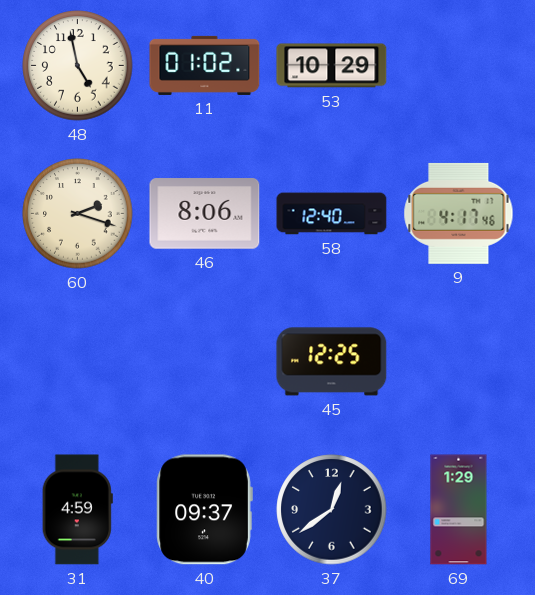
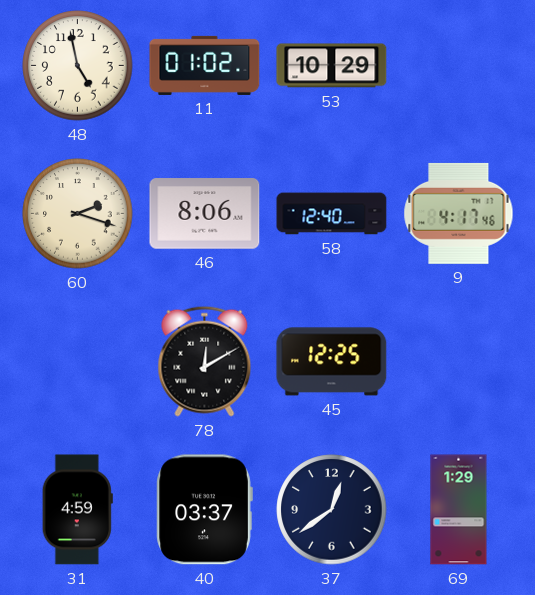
78: none -> 12:10
40: 09:37 -> 03:37
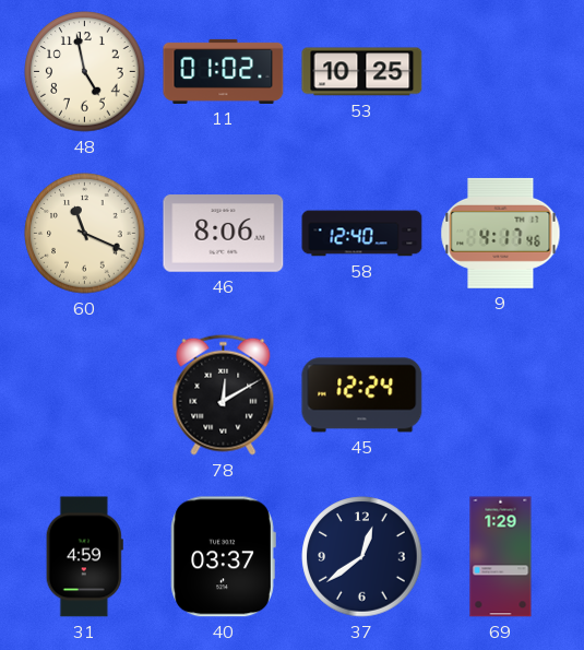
53: 10:29 -> 10:25
60: 2:18 -> 11:19
45: 12:25 -> 12:24
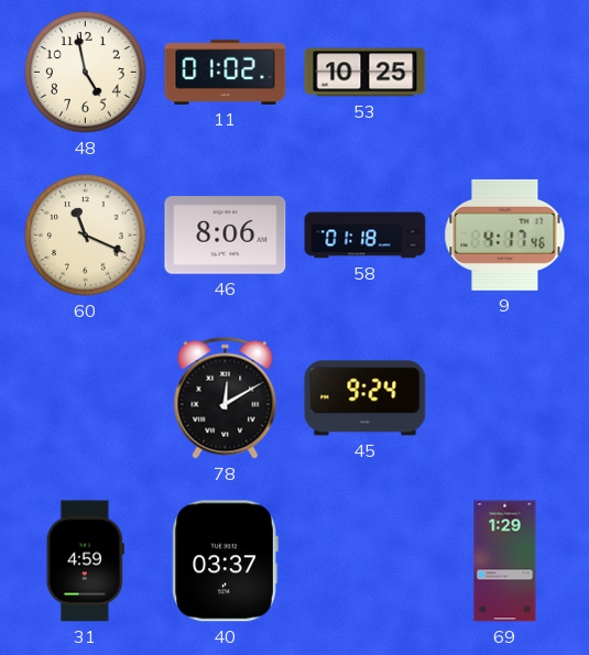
58: 12:40 -> 01:18
45: 12:24 -> 9:24
37: 12:39 -> none
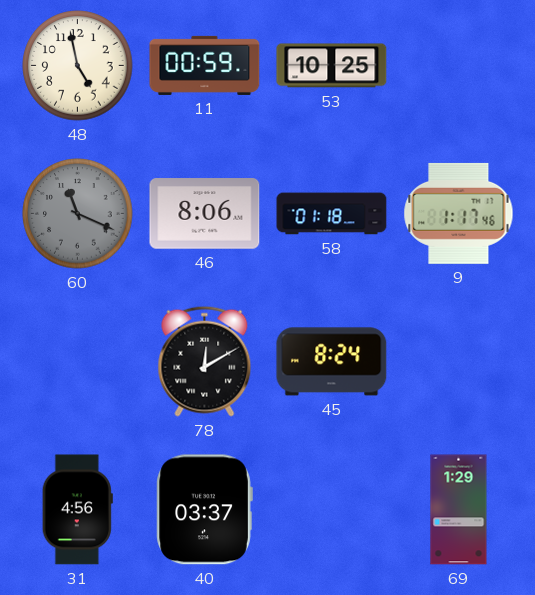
11: 01:02 -> 00:59
60 dial: cream -> grey
9: 4:17 -> 1:17
45: 9:24 -> 8:24
31: 4:59 -> 4:56
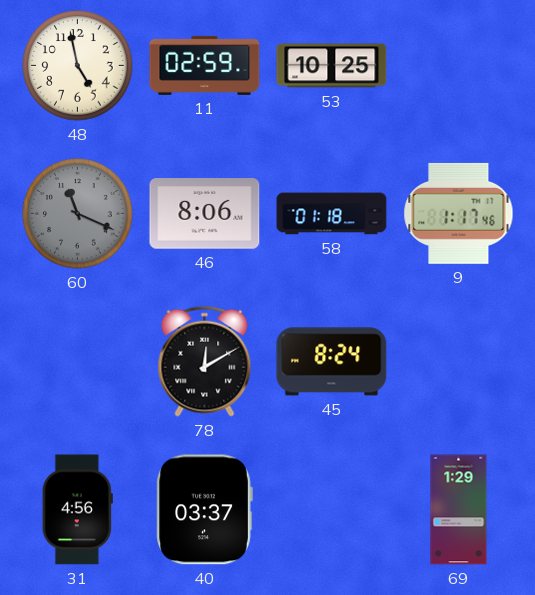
11: 00:59 -> 02:59
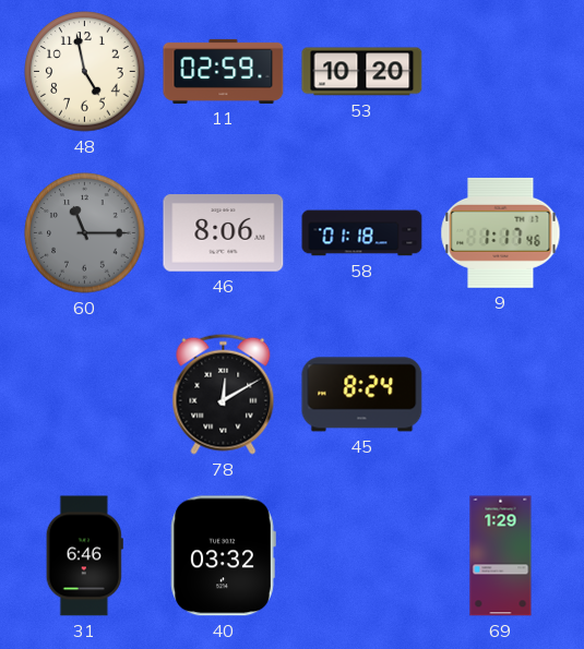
53: 10:25 -> 10:20
60: 11:19 -> 11:15
31: 4:56 -> 6:46
40: 03:37 -> 03:32
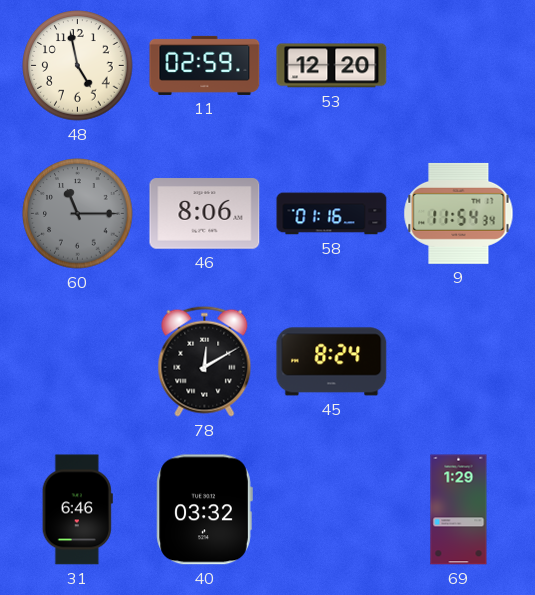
53: 10:20 -> 12:20
58: 01:18 -> 01:16
9: 1:17 -> 11:54
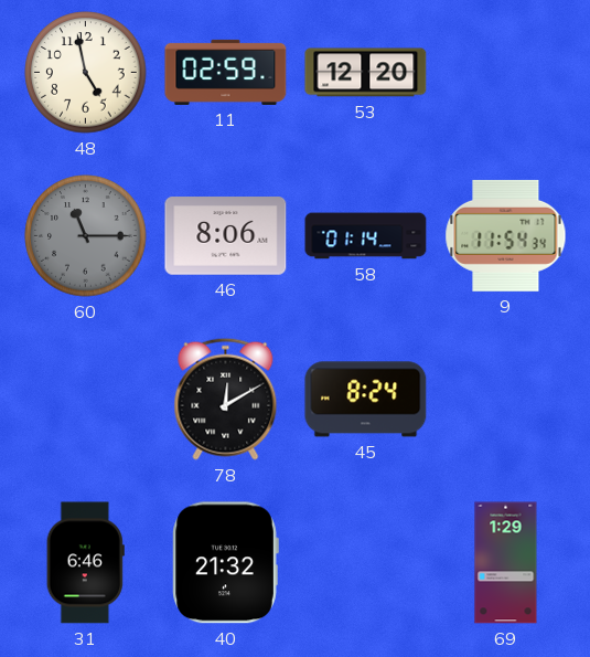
58: 01:16 -> 01:14
40: 03:32 -> 21:32
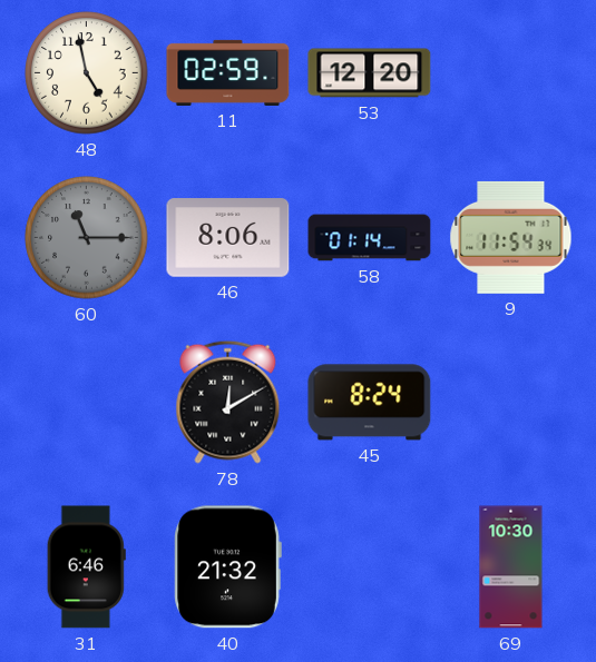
69: 1:29 -> 10:30
